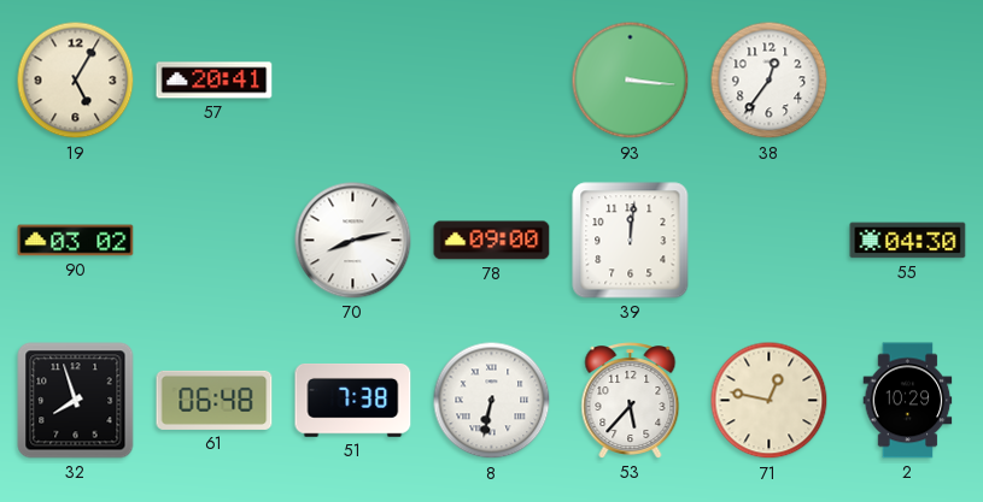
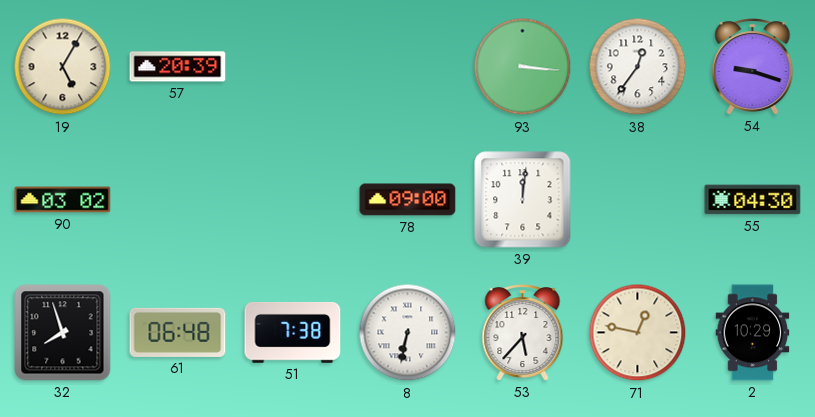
57: 20:41 -> 20:39
54: none -> 9:18
70: 8:13 -> none
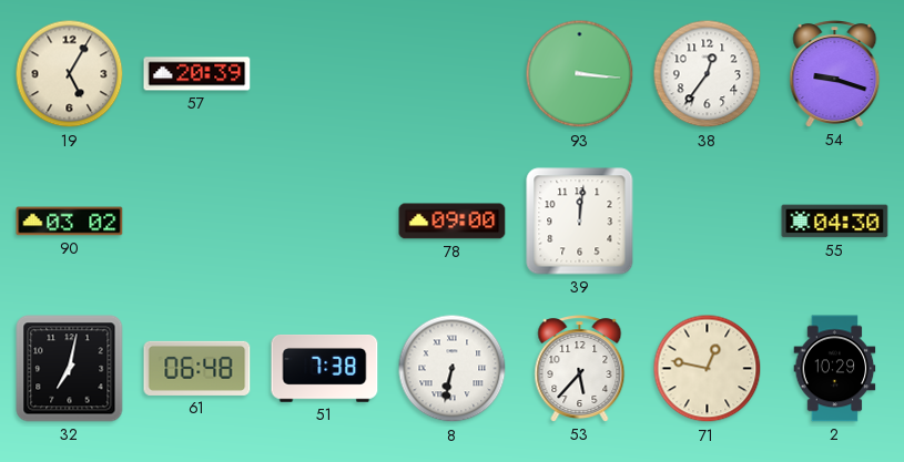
32: 7:57 -> 7:02
